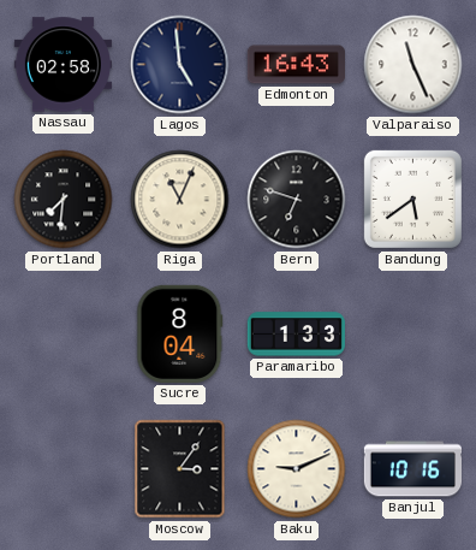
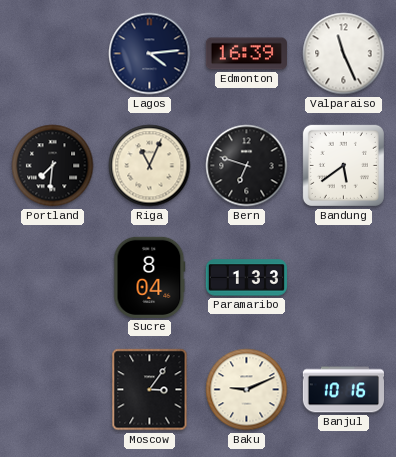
Nassau: 02:58 -> none
Lagos: 4:59 -> 4:14
Edmonton: 16:43 -> 16:39
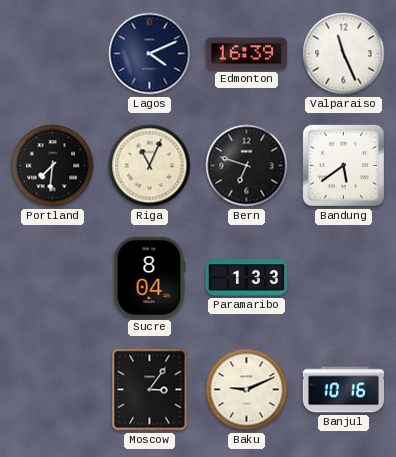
Lagos: 4:14 -> 4:11
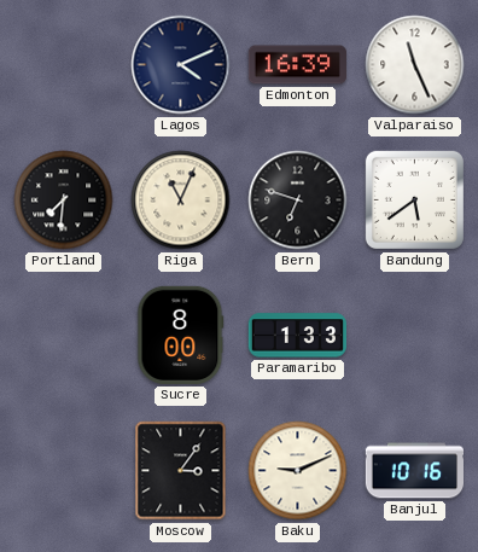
Sucre: 8:04 -> 8:00
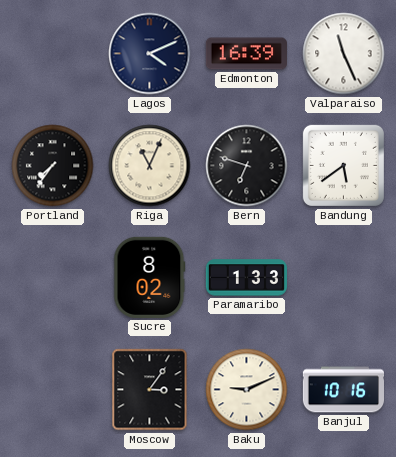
Portland: 7:31 -> 7:36
Sucre: 8:00 -> 8:02
